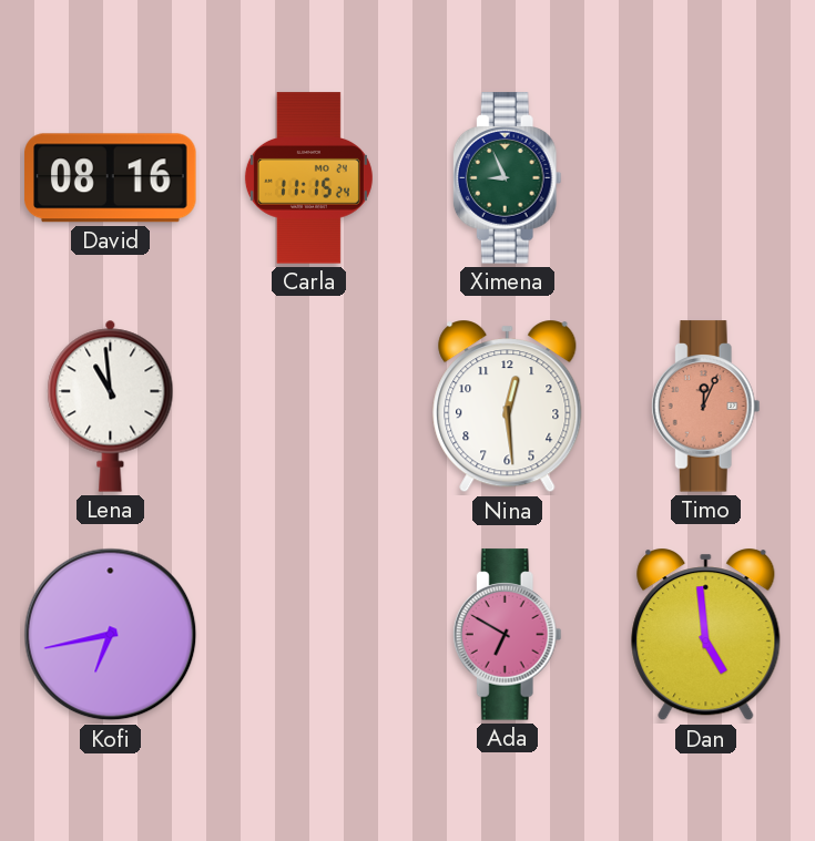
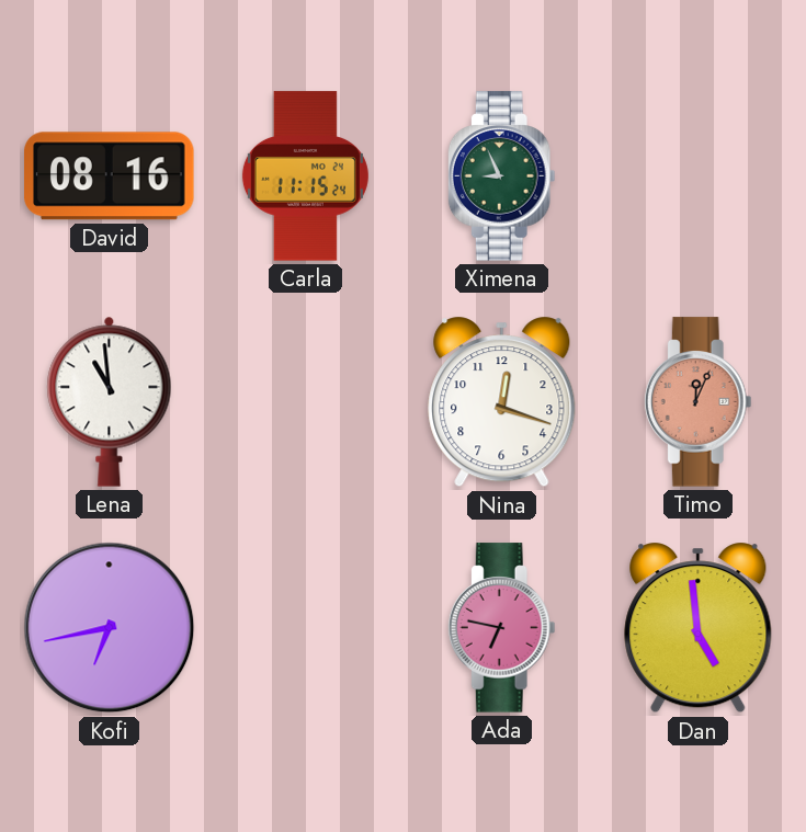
Nina: 12:29 -> 12:18
Ada: 6:50 -> 6:47
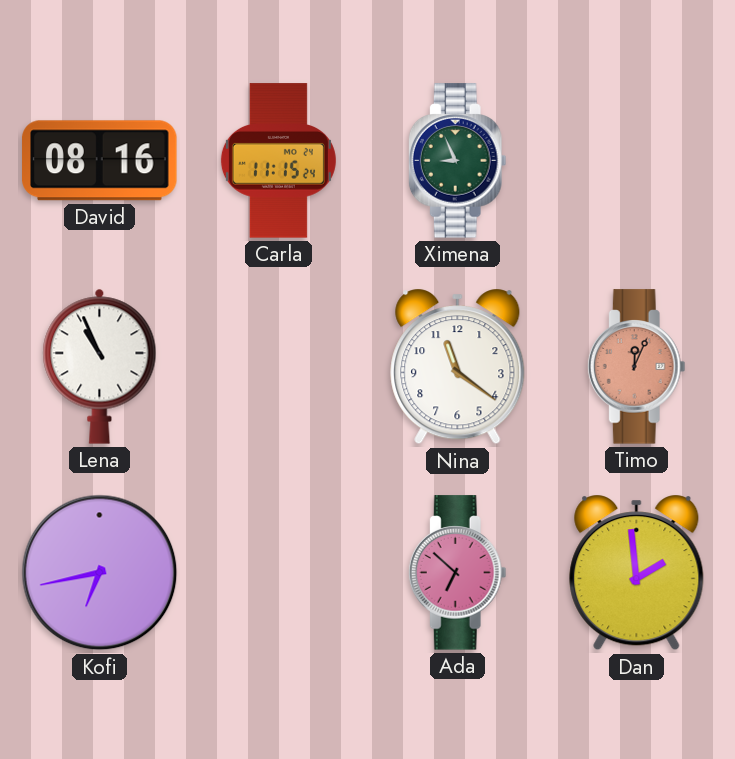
Lena: 10:59 -> 10:56
Nina: 12:18 -> 11:21
Ada: 6:47 -> 6:52
Dan: 4:59 -> 1:59
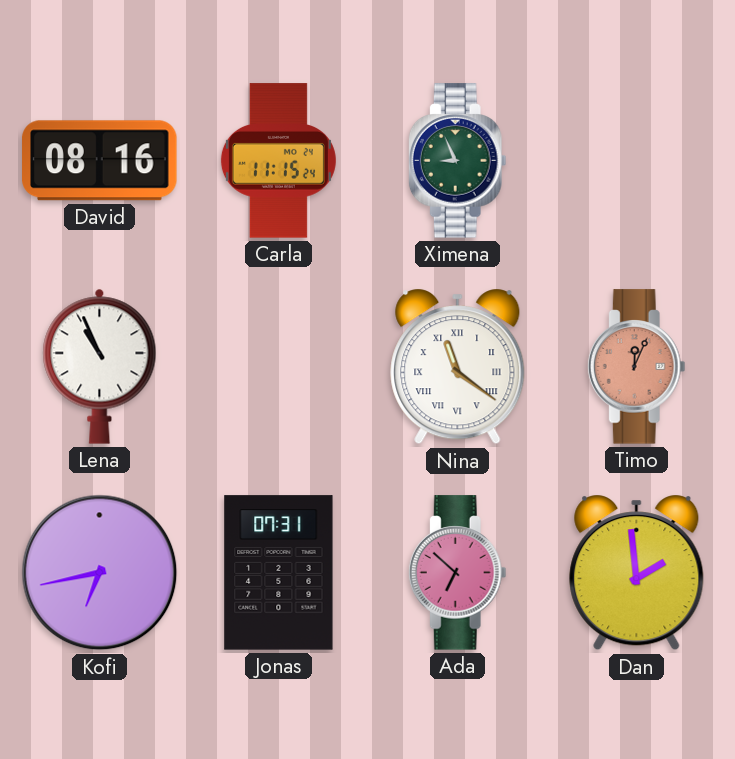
Nina numerals: Arabic -> Roman
Jonas: none -> 07:31
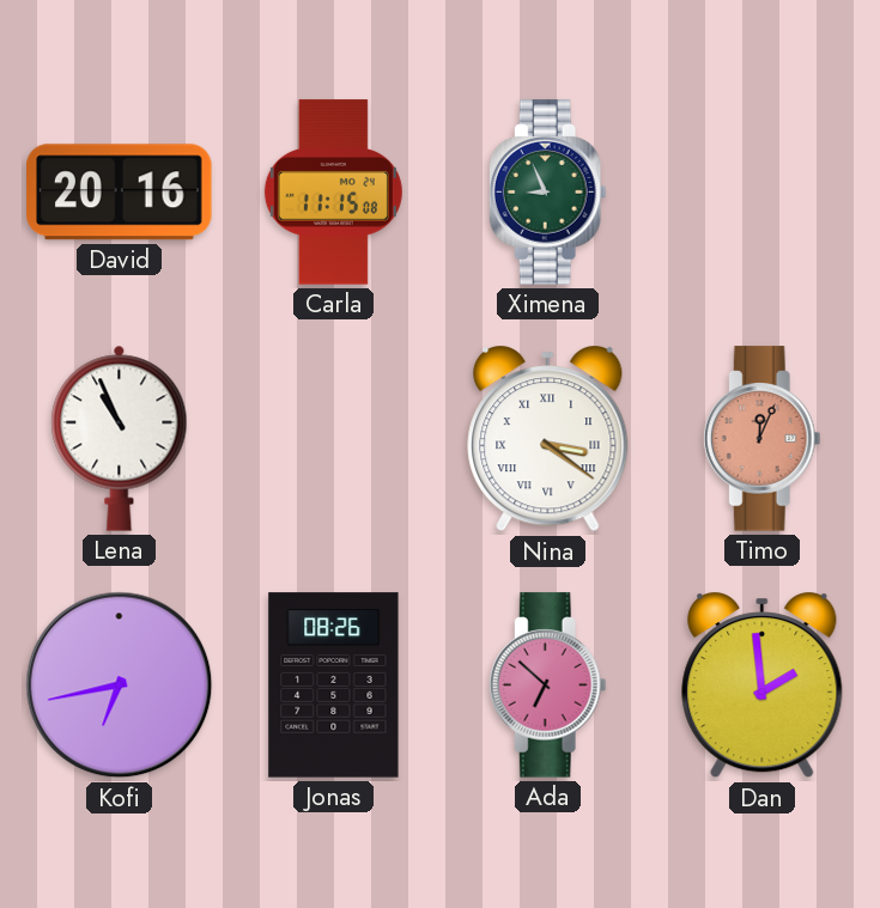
David: 08:16 -> 20:16
Carla: 11:15:24 -> 11:15:08
Nina: 11:21 -> 3:21
Jonas: 07:31 -> 08:26
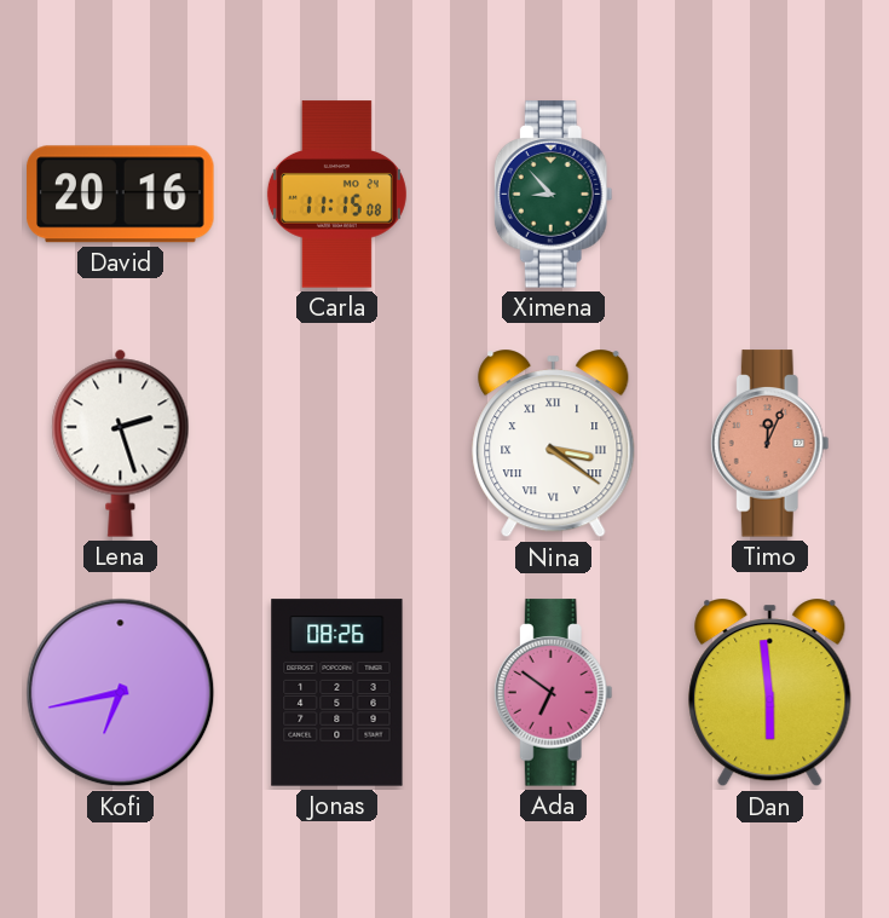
Ximena: 8:56 -> 8:53
Lena: 10:56 -> 2:27
Ada: 6:52 -> 6:51
Dan: 1:59 -> 5:59
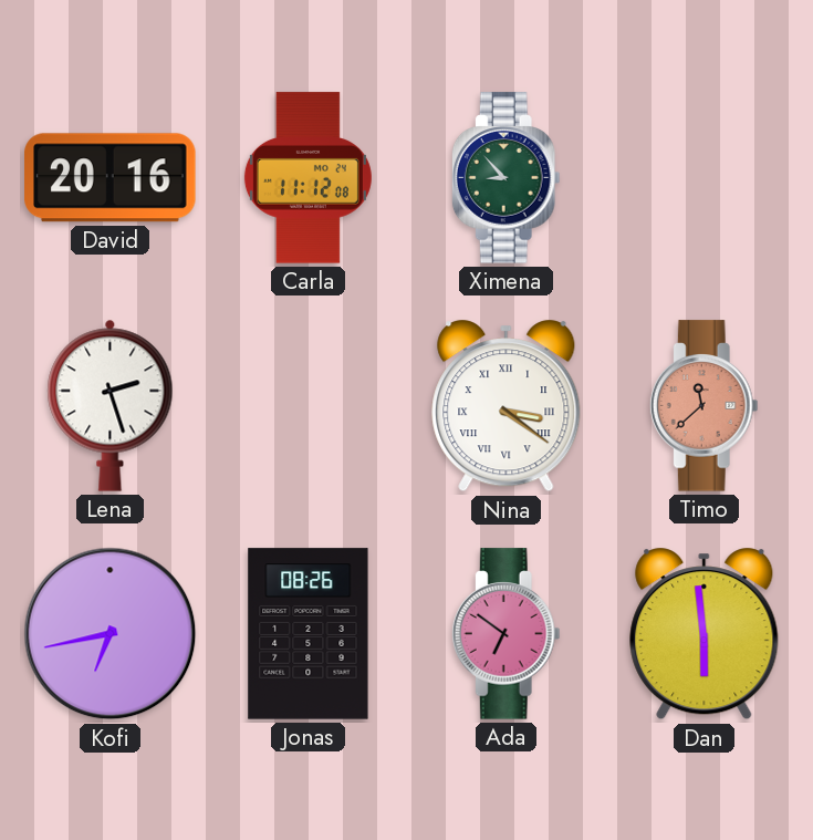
Carla: 11:15 -> 11:12
Timo: 12:04 -> 11:38
